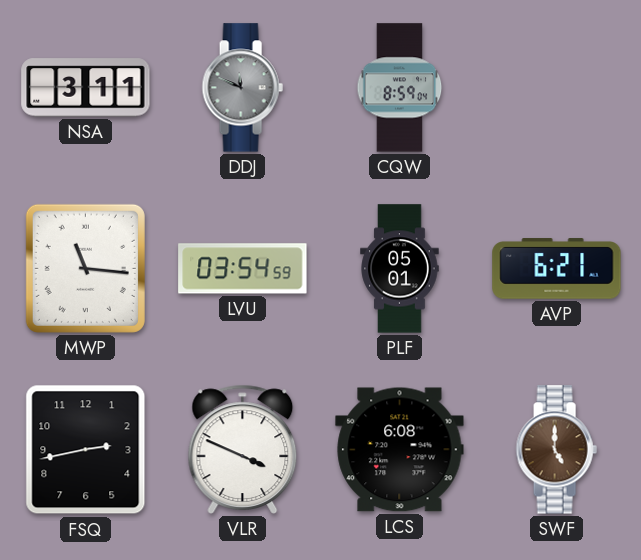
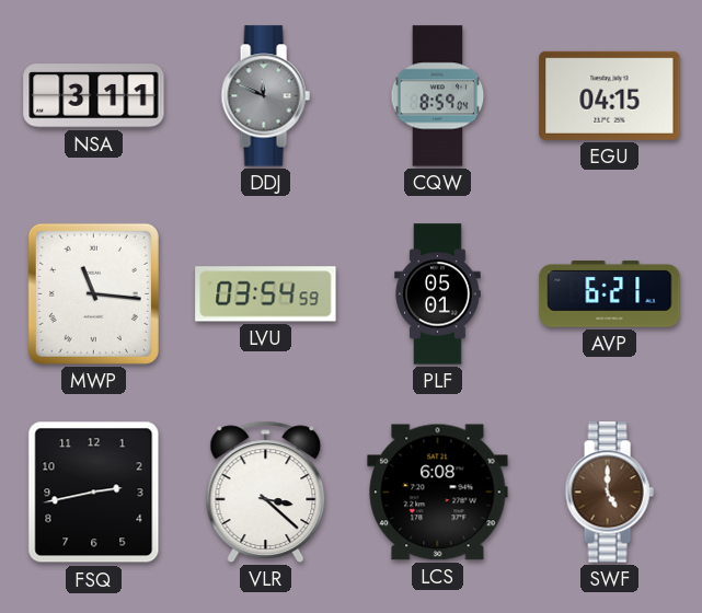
EGU: none -> 04:15
VLR: 3:49 -> 3:22
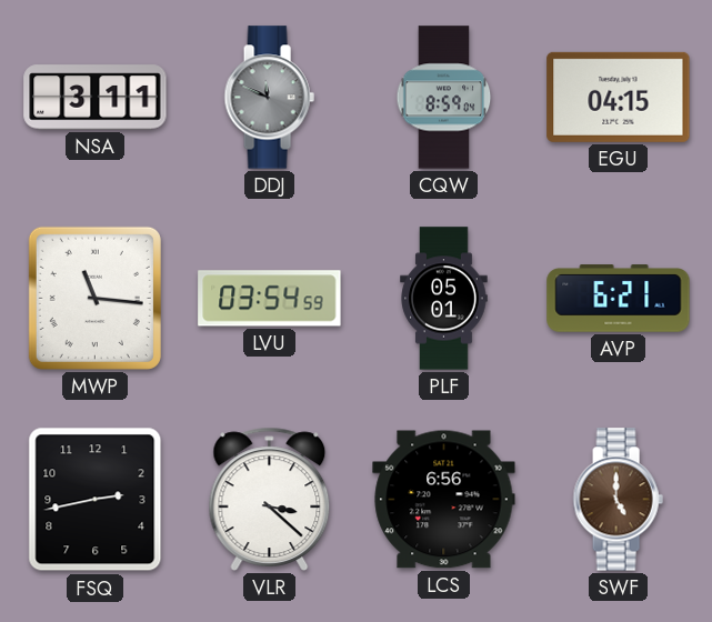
LCS: 6:08 -> 6:56
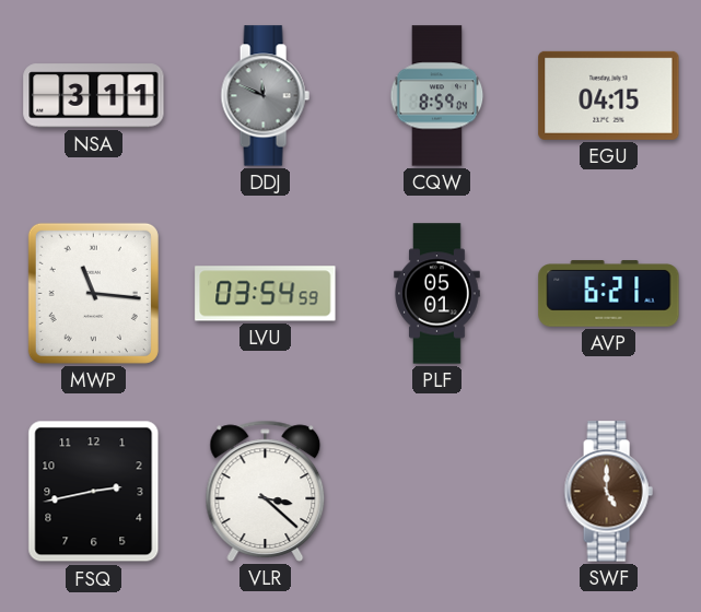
LCS: 6:56 -> none
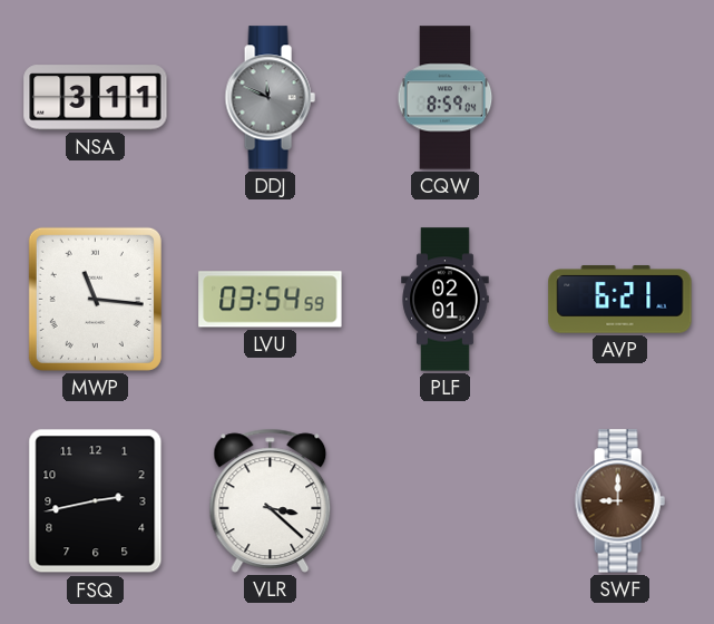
EGU: 04:15 -> none
PLF: 05:01 -> 02:01
SWF: 5:00 -> 9:00
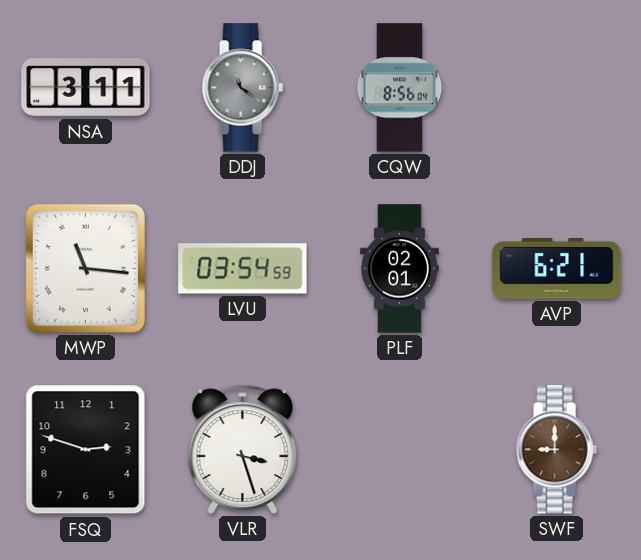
DDJ: 11:49 -> 11:21
CQW: 8:59 -> 8:56
FSQ: 2:43 -> 2:48
VLR: 3:22 -> 3:27
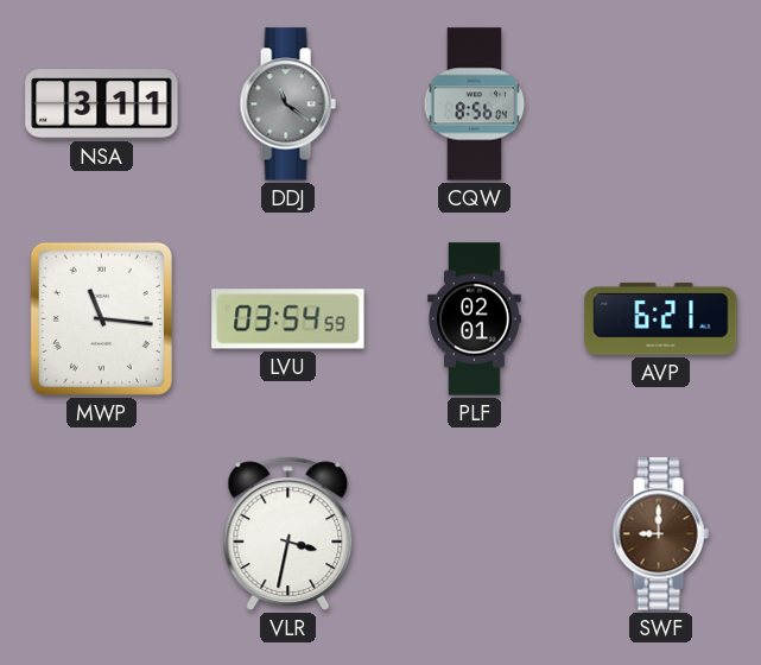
FSQ: 2:48 -> none
VLR: 3:27 -> 3:32
